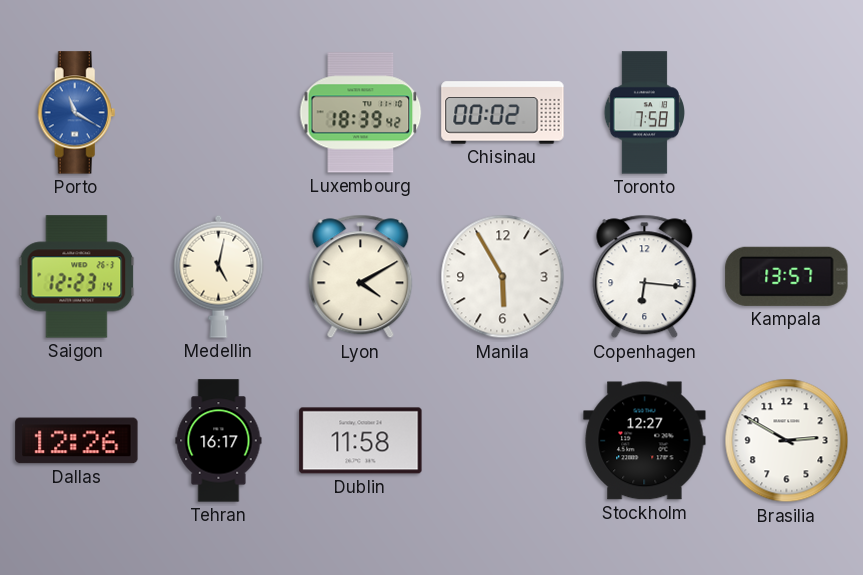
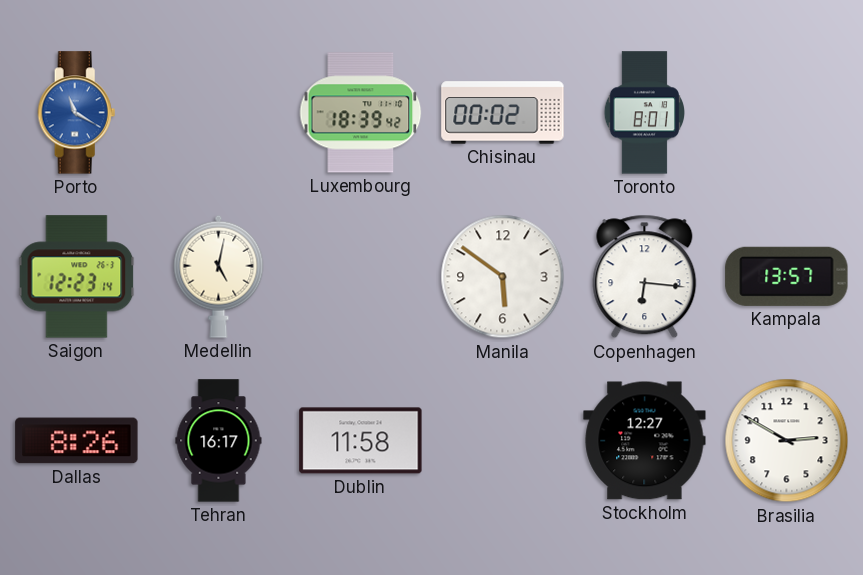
Toronto: 7:58 -> 8:01
Lyon: 4:10 -> none
Manila: 5:55 -> 5:51
Dallas: 12:26 -> 8:26
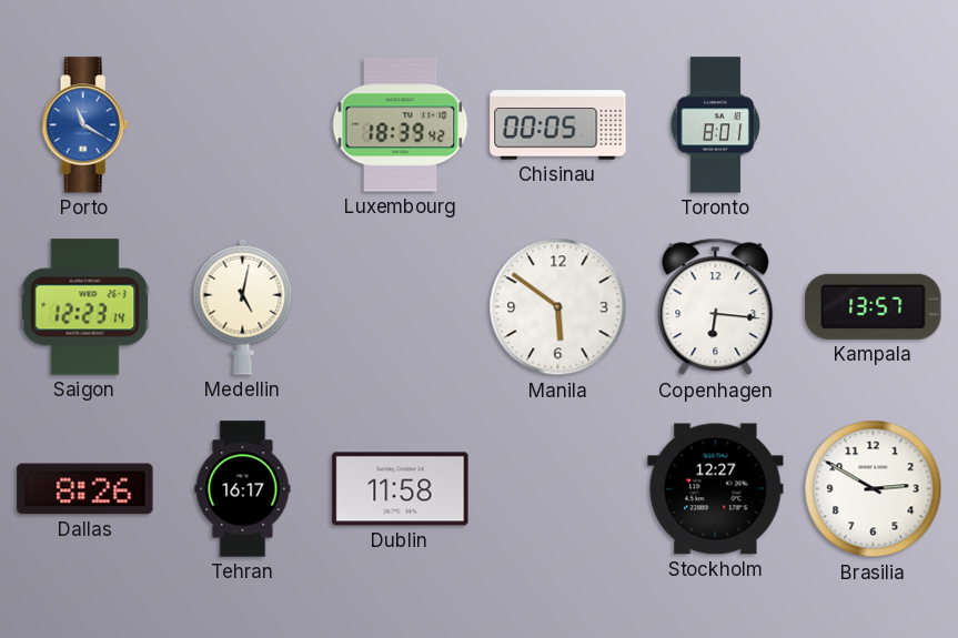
Chisinau: 00:02 -> 00:05
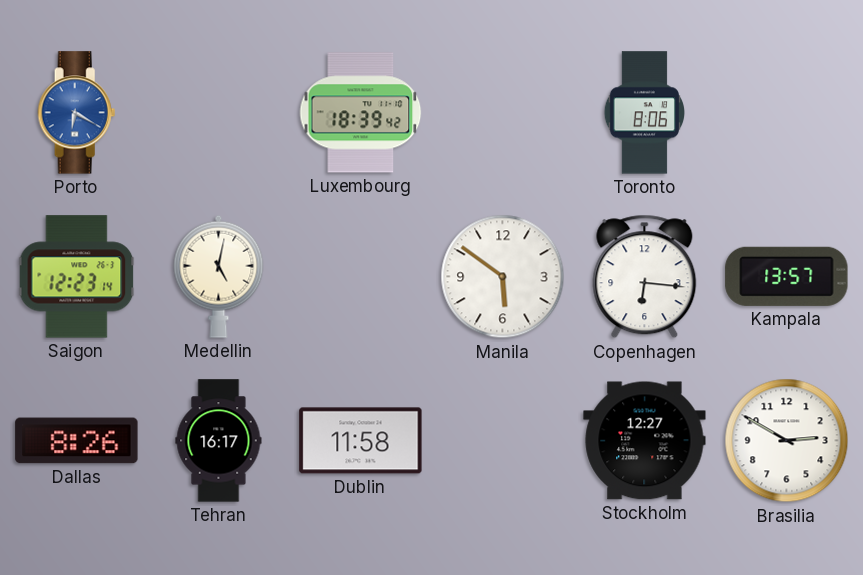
Porto: 11:20 -> 6:20
Chisinau: 00:05 -> none
Toronto: 8:01 -> 8:06
